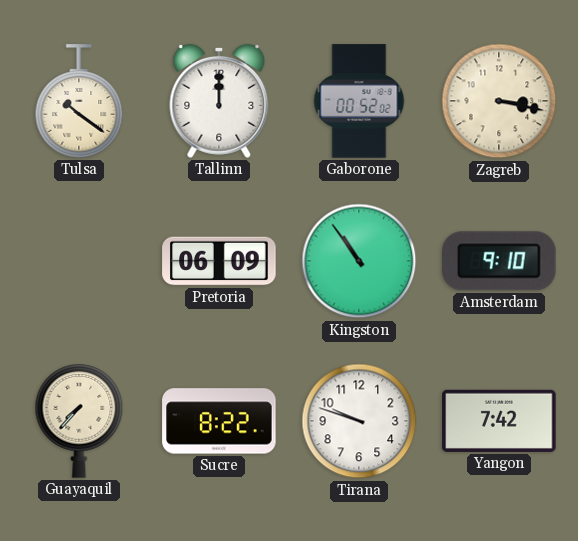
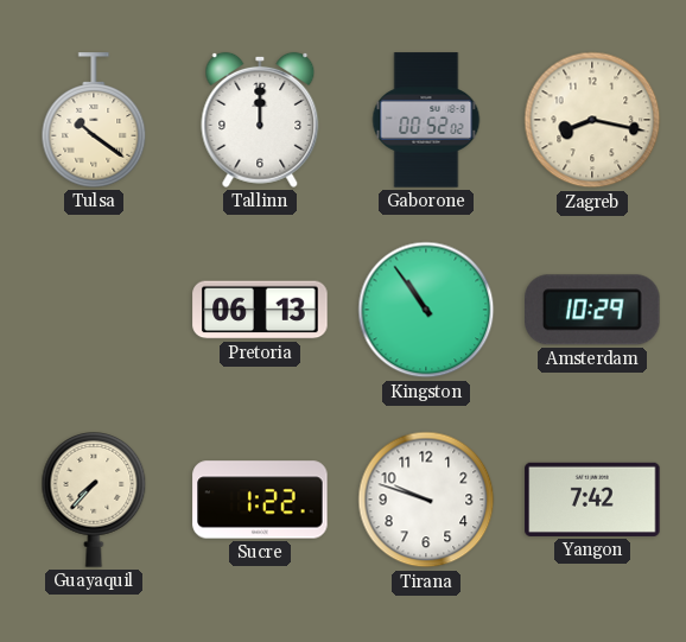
Zagreb: 3:17 -> 8:17
Pretoria: 06:09 -> 06:13
Amsterdam: 9:10 -> 10:29
Sucre: 8:22 -> 1:22
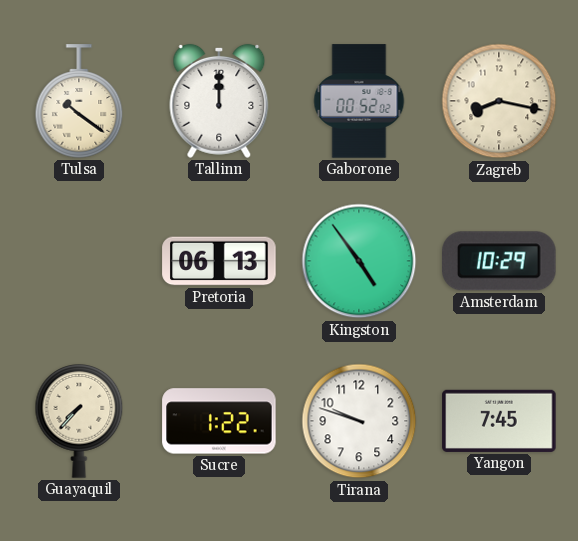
Kingston: 10:54 -> 4:54
Yangon: 7:42 -> 7:45
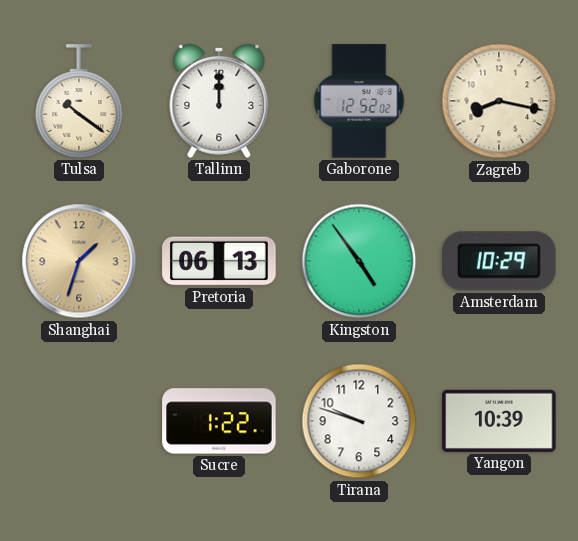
Gaborone: 00:52 -> 12:52
Shanghai: none -> 1:33
Guayaquil: 7:37 -> none
Yangon: 7:45 -> 10:39
